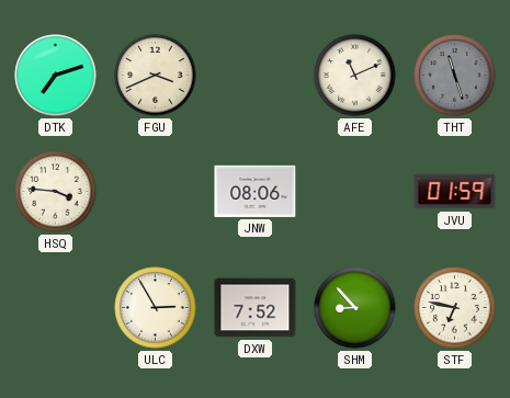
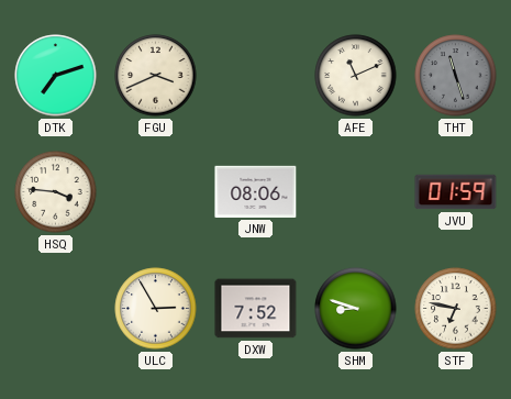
SHM: 8:53 -> 8:48
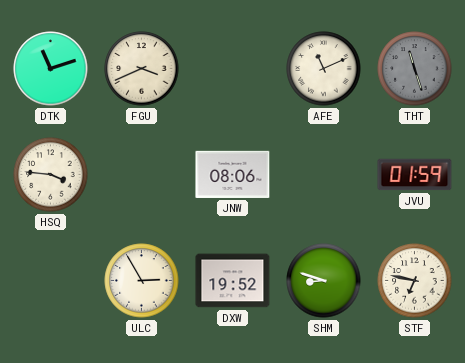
DTK: 7:12 -> 11:12
DXW: 7:52 -> 19:52
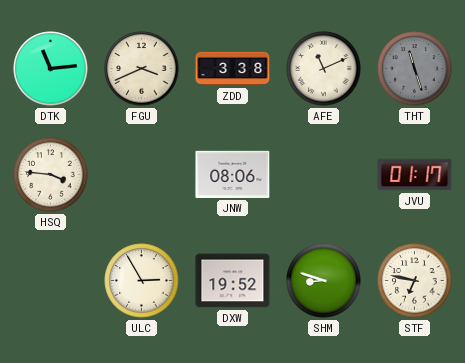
DTK: 11:12 -> 11:14
ZDD: none -> 3:38
JVU: 01:59 -> 01:17
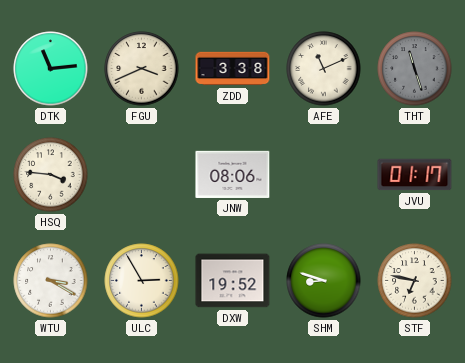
WTU: none -> 3:20
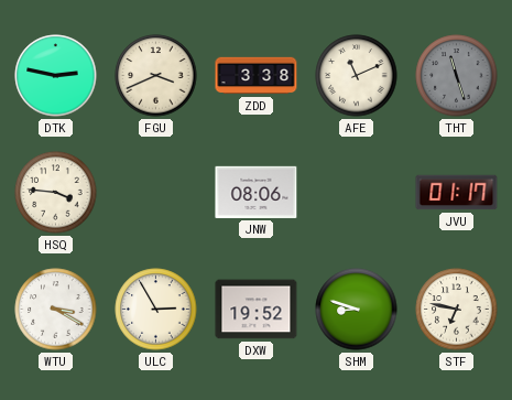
DTK: 11:14 -> 2:47
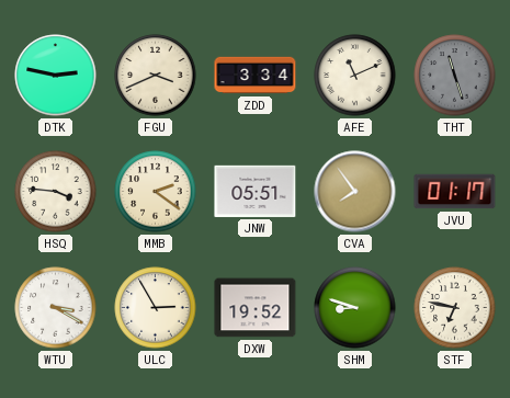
ZDD: 3:38 -> 3:34
MMB: none -> 2:21
JNW: 08:06 -> 05:51
CVA: none -> 7:54
